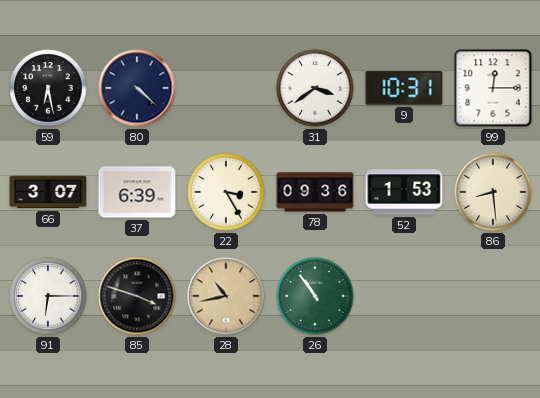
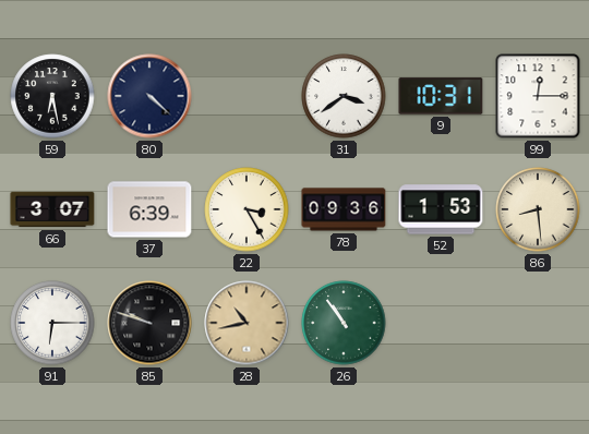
85: 3:48 -> 9:48
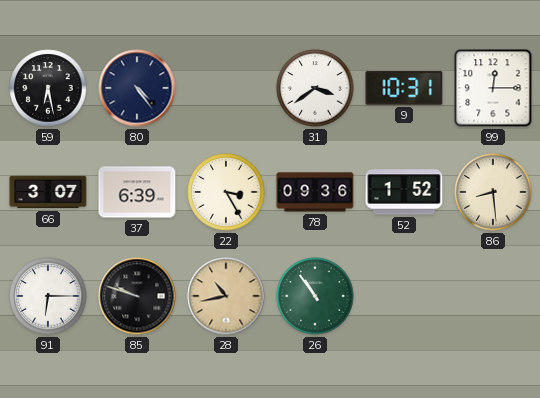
80: 4:22 -> 4:24
52: 1:53 -> 1:52
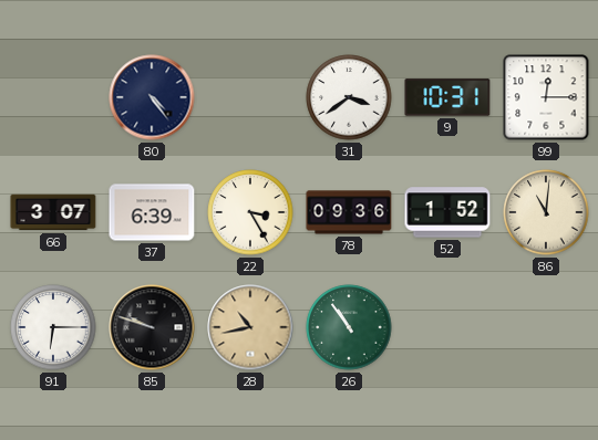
59: 6:28 -> none
86: 8:29 -> 11:01
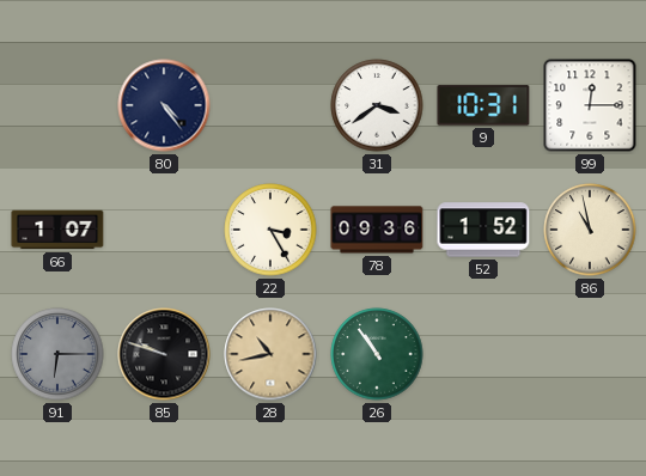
66: 3:07 -> 1:07
37: 6:39 -> none
86: 11:01 -> 10:58
91 dial: white -> grey
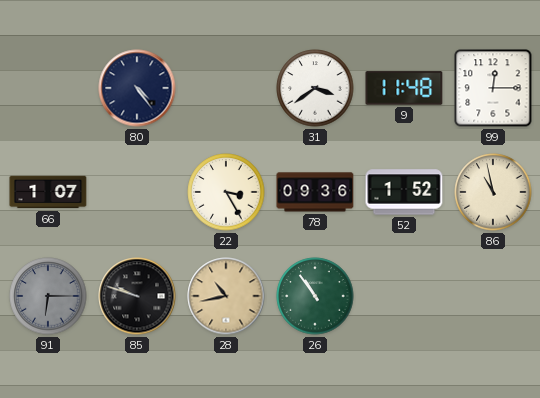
9: 10:31 -> 11:48
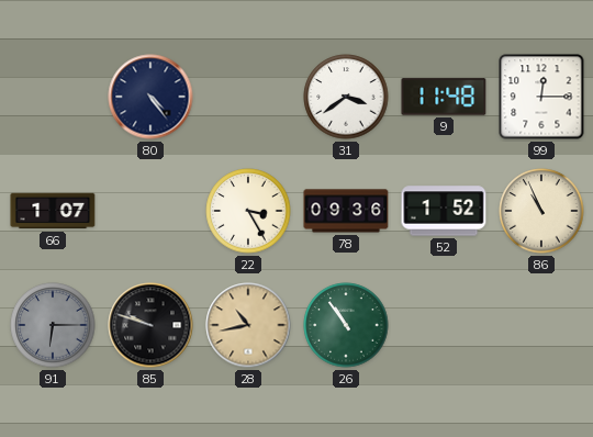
86: 10:58 -> 10:56
